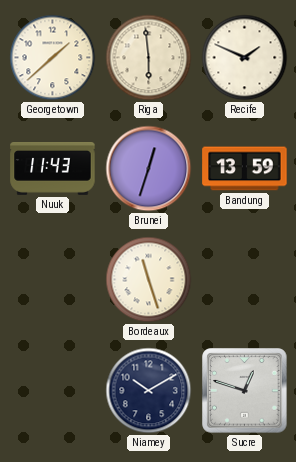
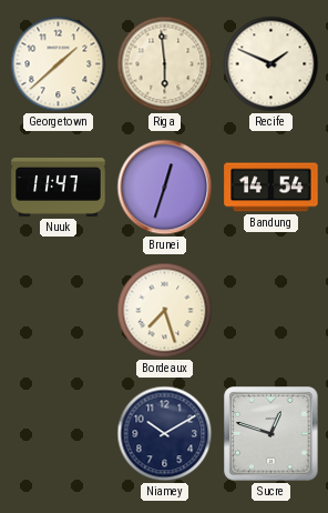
Nuuk: 11:43 -> 11:47
Bandung: 13:59 -> 14:54
Bordeaux: 11:27 -> 7:27
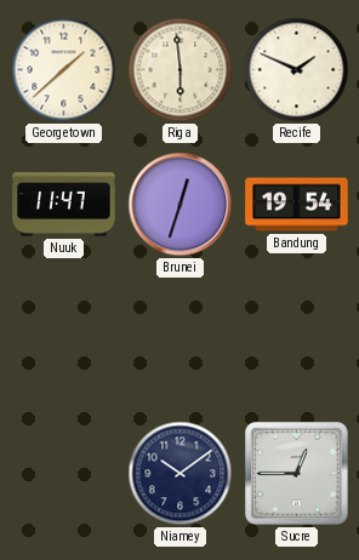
Bandung: 14:54 -> 19:54
Bordeaux: 7:27 -> none
Niamey: 10:10 -> 10:09
Sucre: 12:48 -> 12:45
